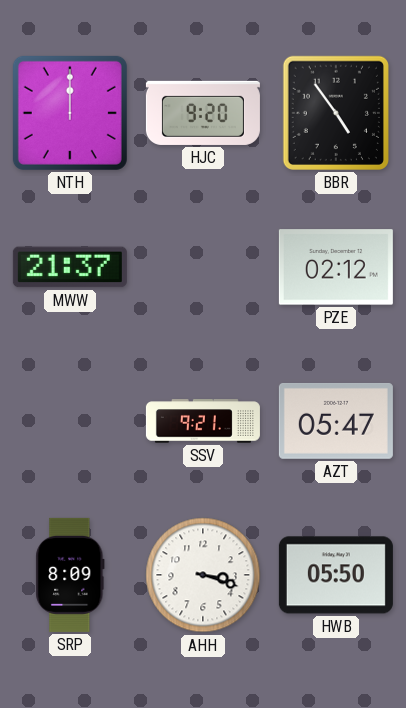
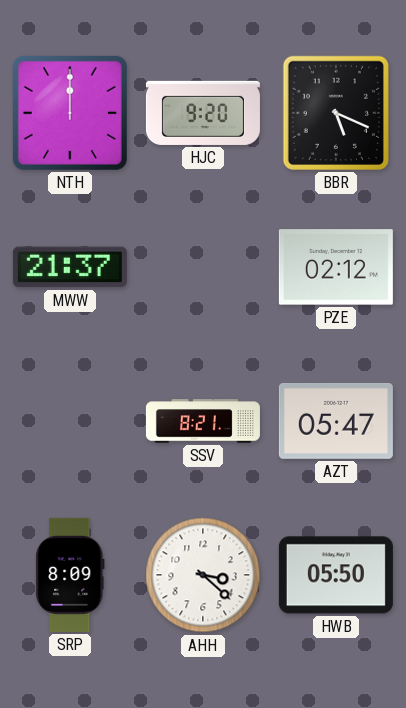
BBR: 4:54 -> 5:19
SSV: 9:21 -> 8:21
AHH: 3:18 -> 3:22
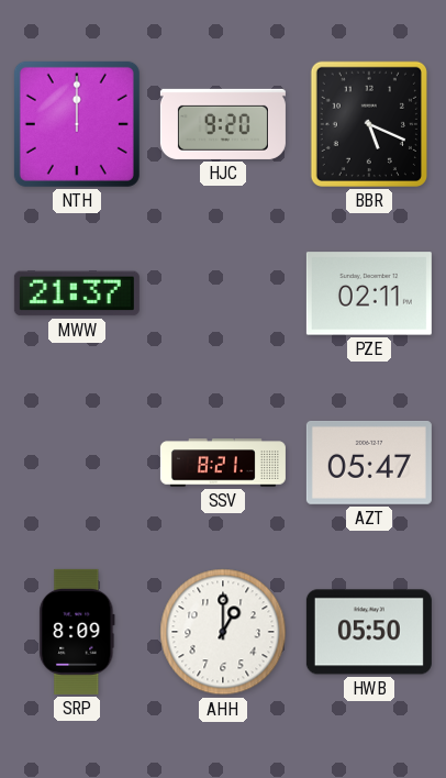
PZE: 02:12 -> 02:11
AHH: 3:22 -> 1:00
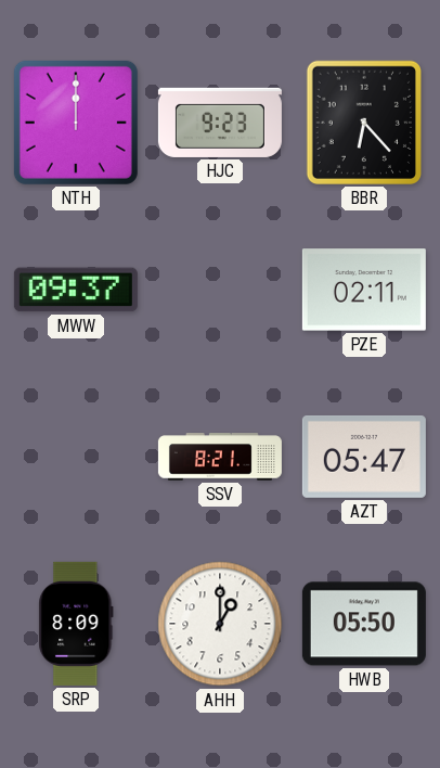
HJC: 9:20 -> 9:23
BBR: 5:19 -> 6:23
MWW: 21:37 -> 09:37
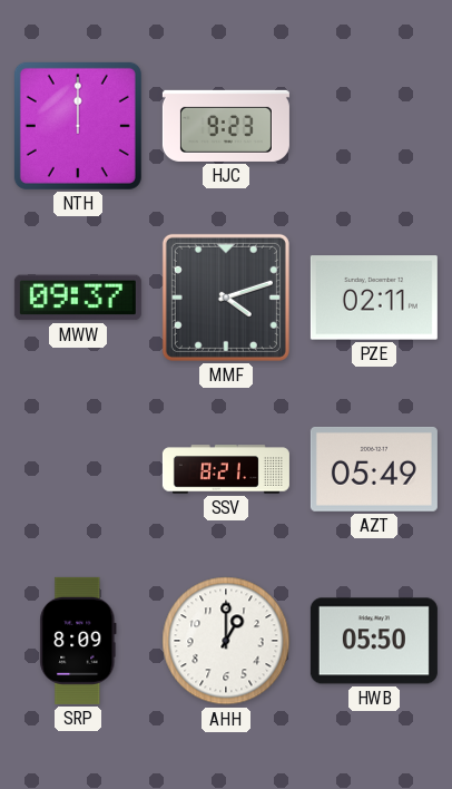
BBR: 6:23 -> none
MMF: none -> 4:12
AZT: 05:47 -> 05:49
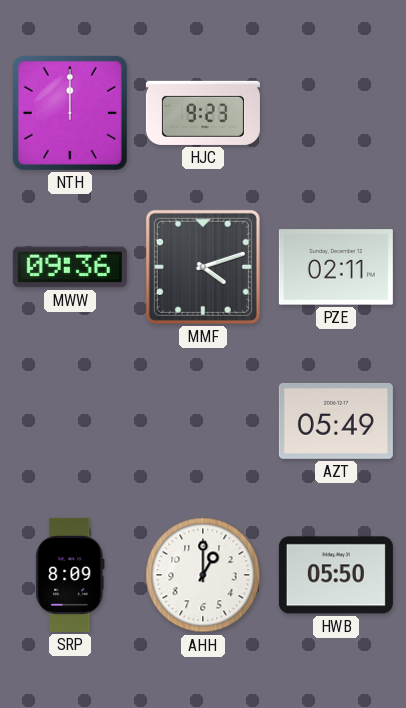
MWW: 09:37 -> 09:36
SSV: 8:21 -> none
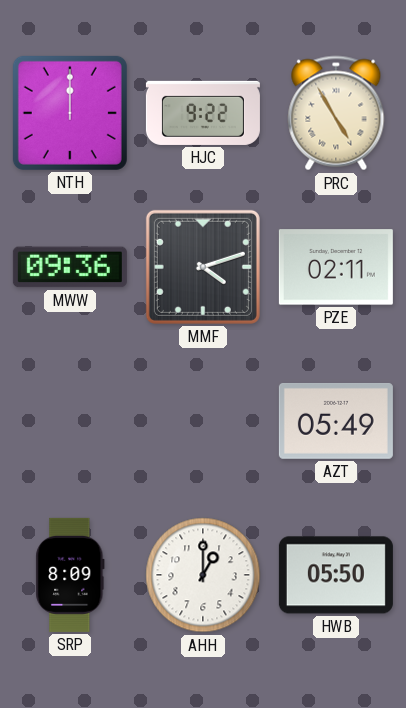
HJC: 9:23 -> 9:22
PRC: none -> 4:55
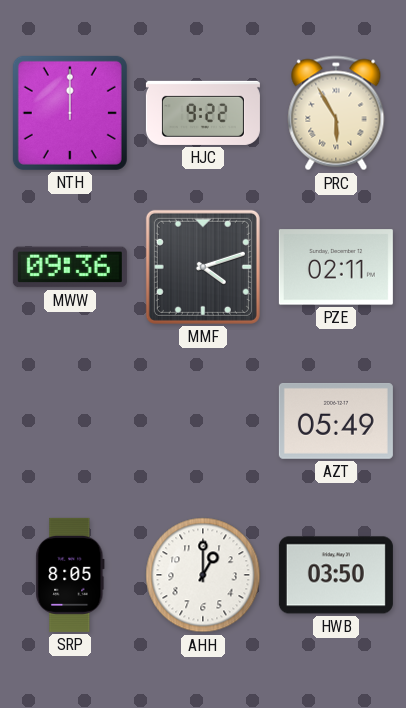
PRC: 4:55 -> 5:55
SRP: 8:09 -> 8:05
HWB: 05:50 -> 03:50
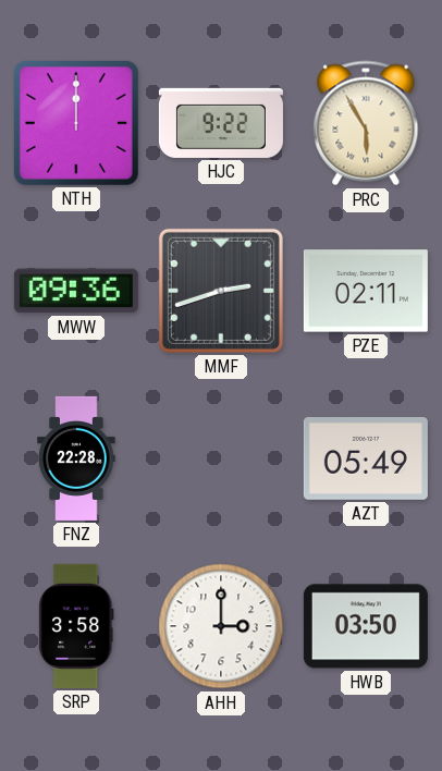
MMF: 4:12 -> 2:42
FNZ: none -> 22:28
SRP: 8:05 -> 3:58
AHH: 1:00 -> 3:00
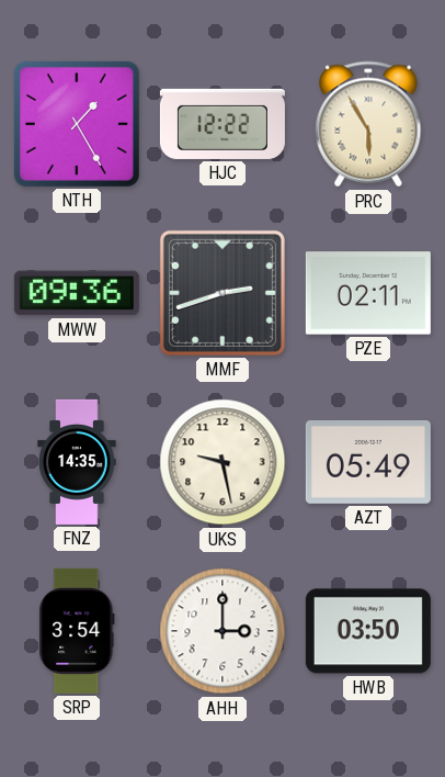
NTH: 12:00 -> 1:25
HJC: 9:22 -> 12:22
FNZ: 22:28 -> 14:35
UKS: none -> 9:28
SRP: 3:58 -> 3:54
